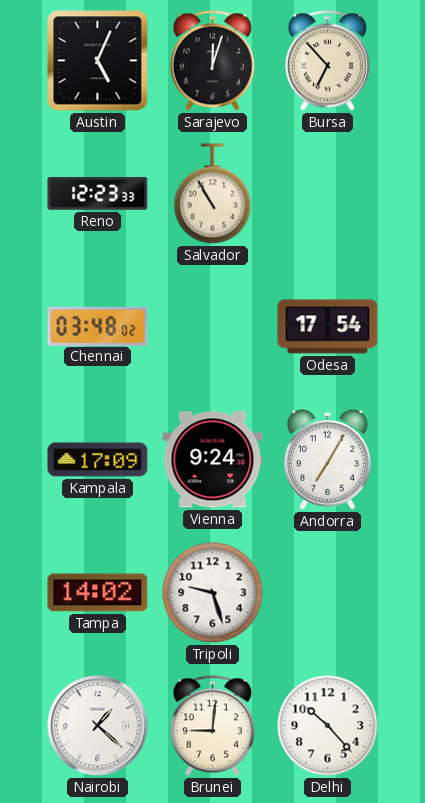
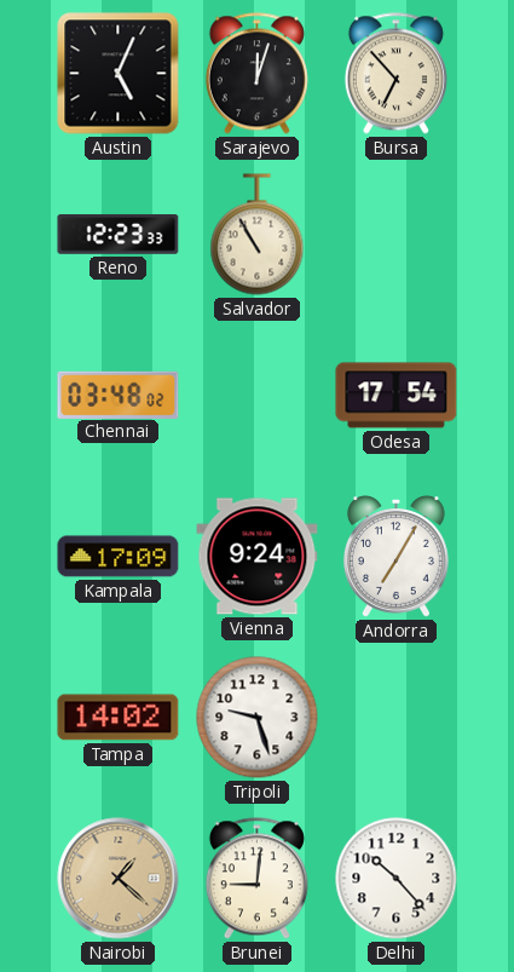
Nairobi dial: white -> champagne
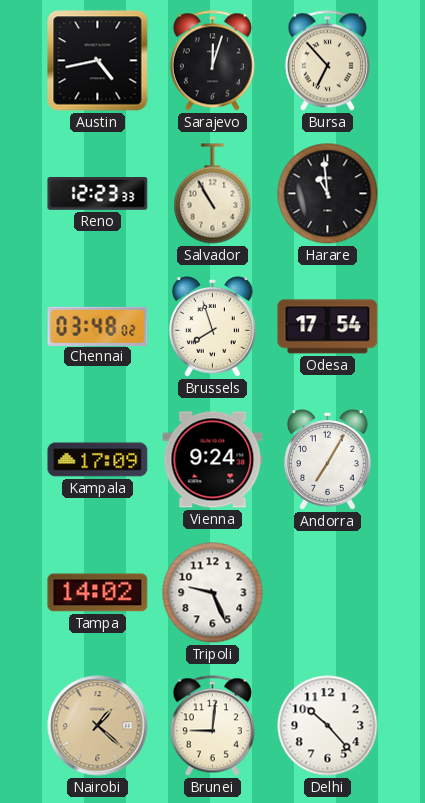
Austin: 5:04 -> 4:43
Harare: none -> 10:59
Brussels: none -> 7:57
Tripoli: 9:27 -> 9:26
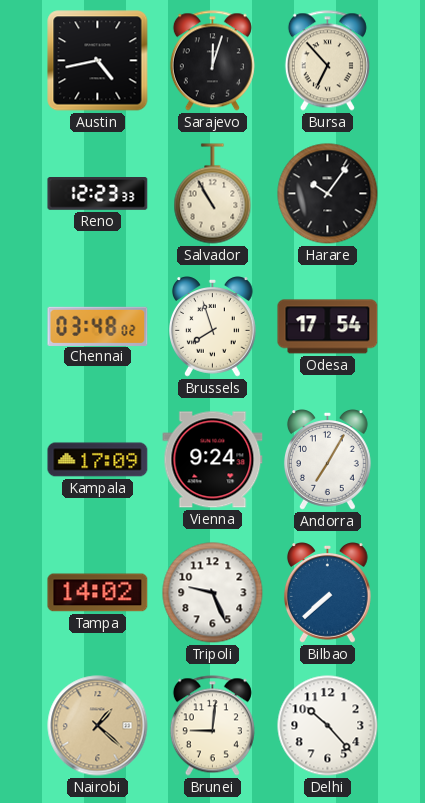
Harare: 10:59 -> 10:06
Bilbao: none -> 7:38
